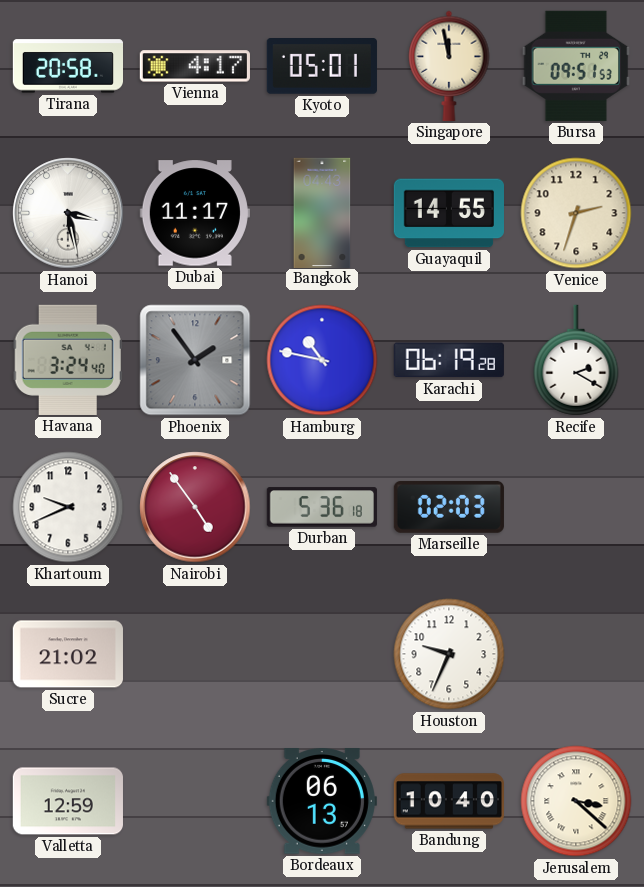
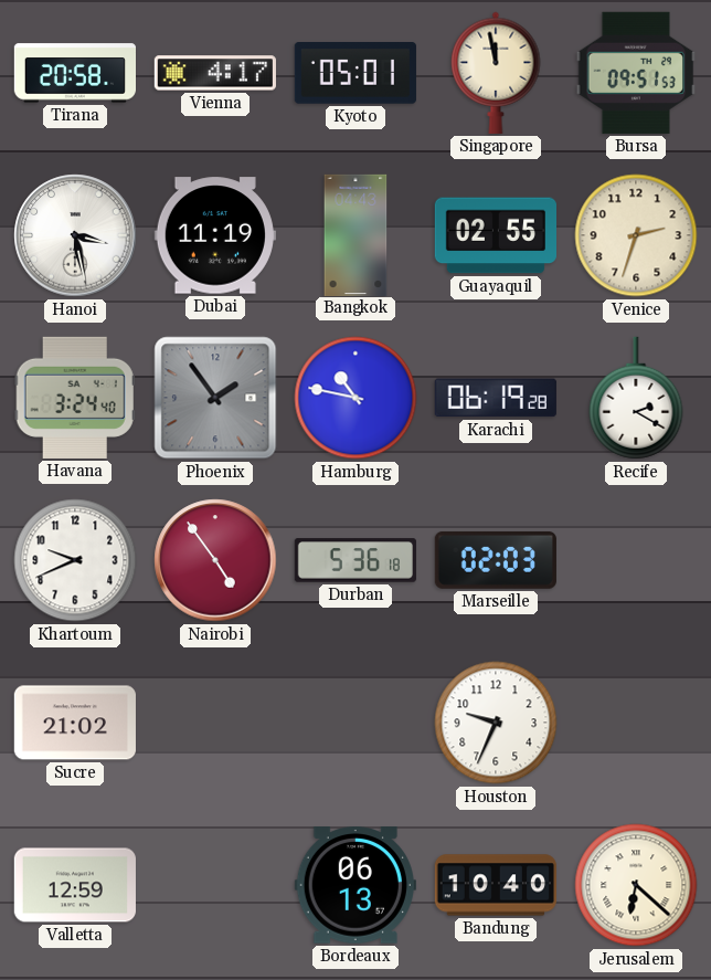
Dubai: 11:17 -> 11:19
Guayaquil: 14:55 -> 02:55
Jerusalem: 3:22 -> 6:22
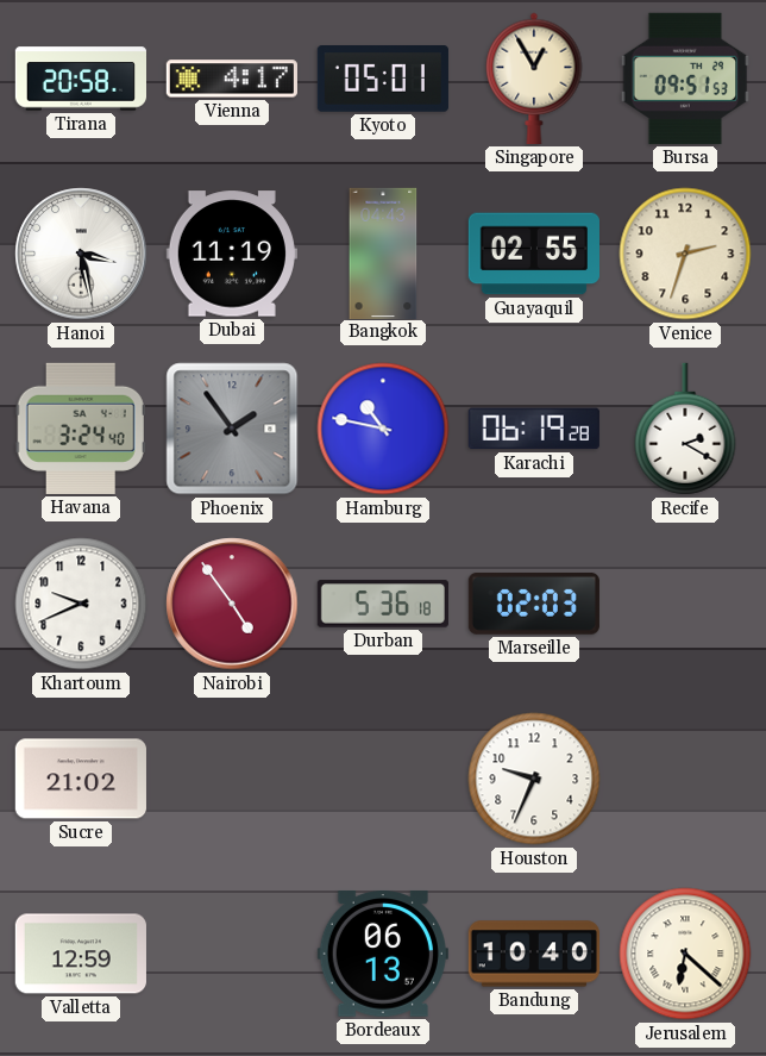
Singapore: 11:58 -> 12:55
